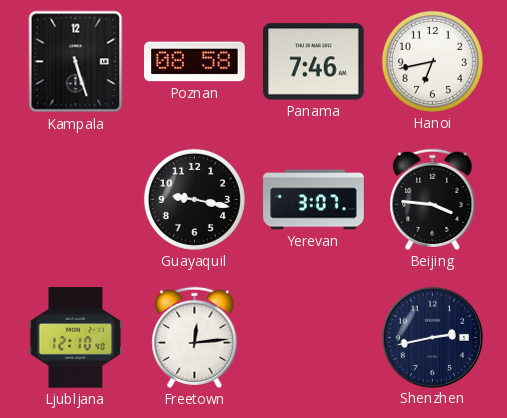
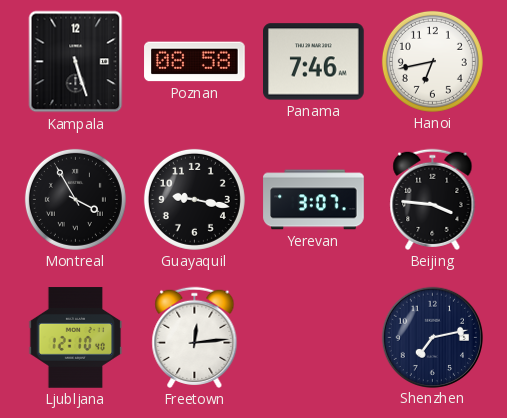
Montreal: none -> 3:55
Shenzhen: 2:43 -> 7:13
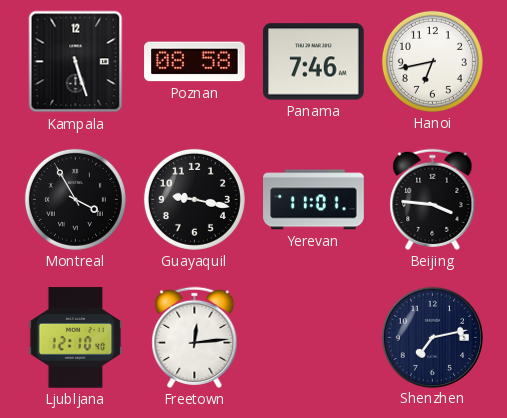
Yerevan: 3:07 -> 11:01
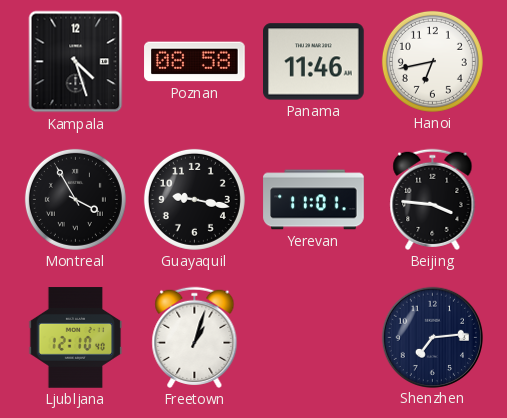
Kampala: 5:27 -> 4:27
Panama: 7:46 -> 11:46
Freetown: 12:14 -> 1:03
Shenzhen: 7:13 -> 7:14
